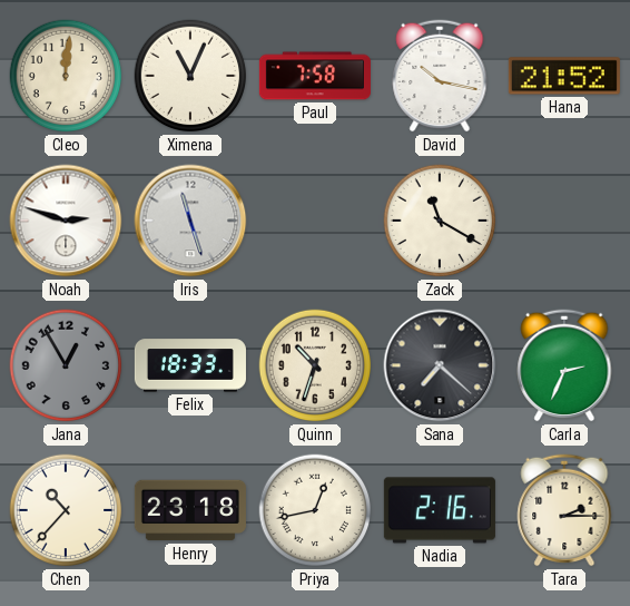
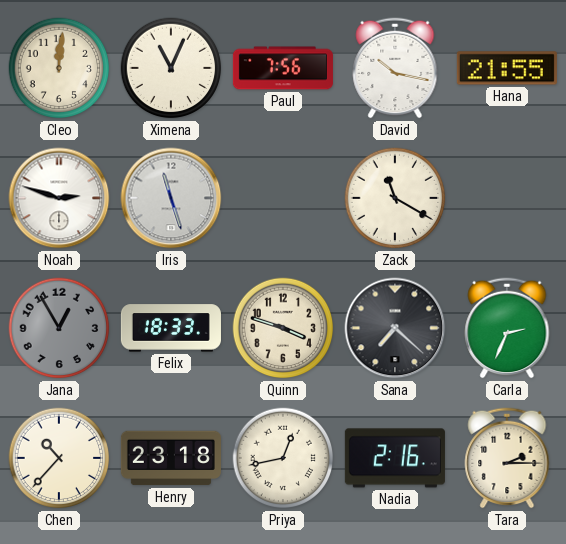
Paul: 7:58 -> 7:56
Hana: 21:52 -> 21:55
Quinn: 10:33 -> 3:48
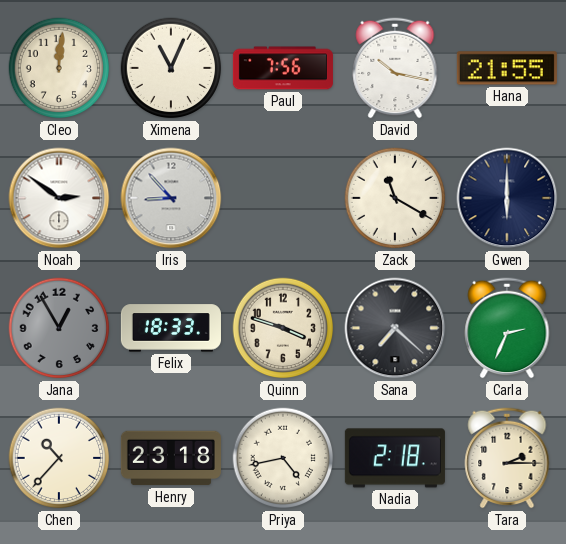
Noah: 2:48 -> 2:51
Iris: 11:27 -> 8:53
Gwen: none -> 6:00
Priya: 12:43 -> 4:43
Nadia: 2:16 -> 2:18
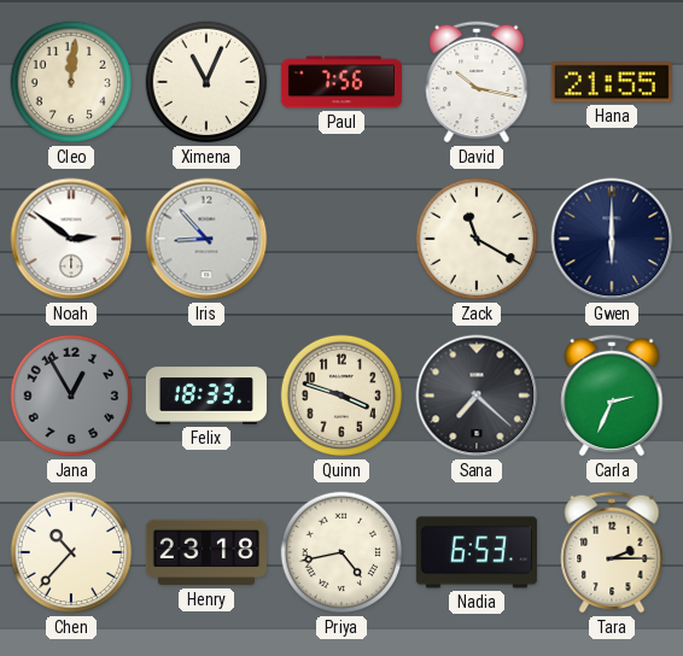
Nadia: 2:18 -> 6:53
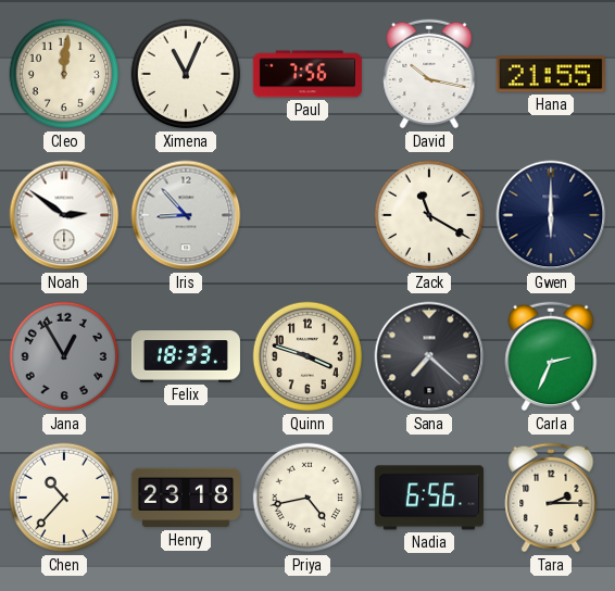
Nadia: 6:53 -> 6:56
